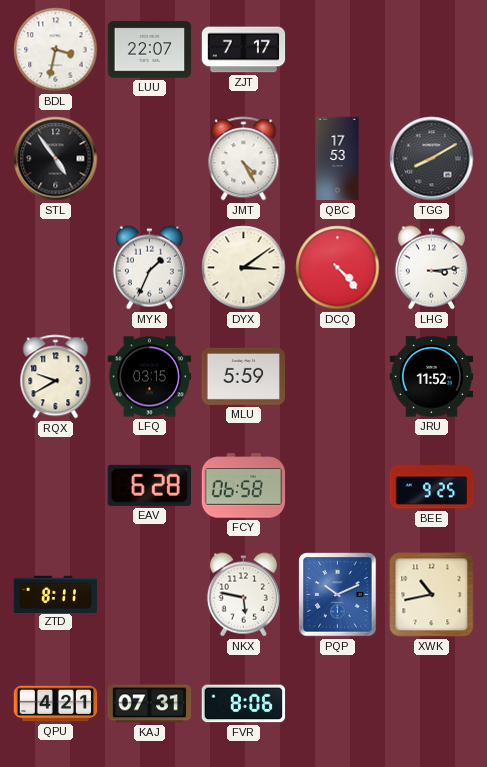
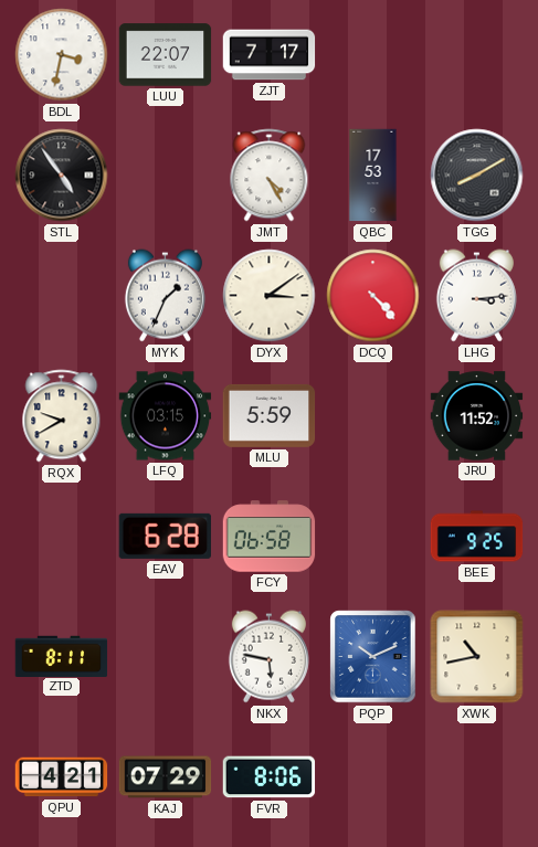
KAJ: 07:31 -> 07:29
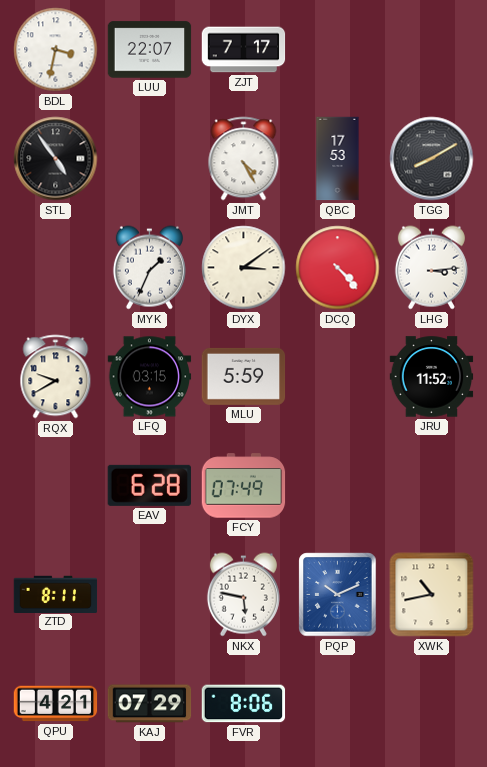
FCY: 06:58 -> 07:49
BEE: 9:25 -> none
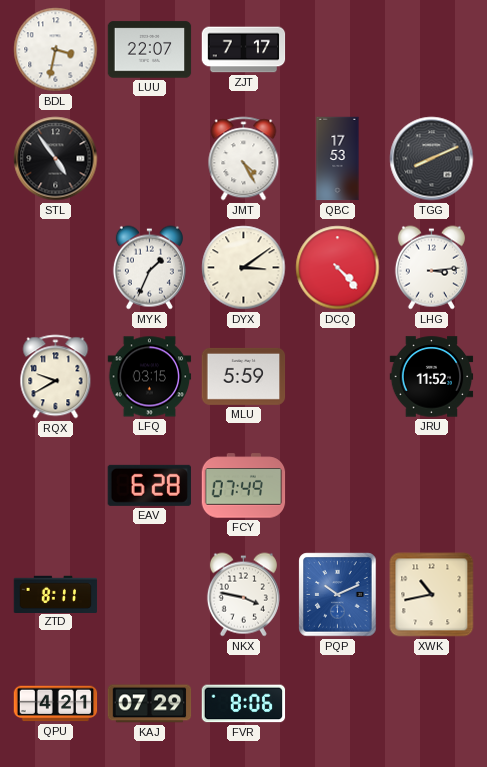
TGG: 8:10 -> 8:11
NKX: 5:47 -> 3:47
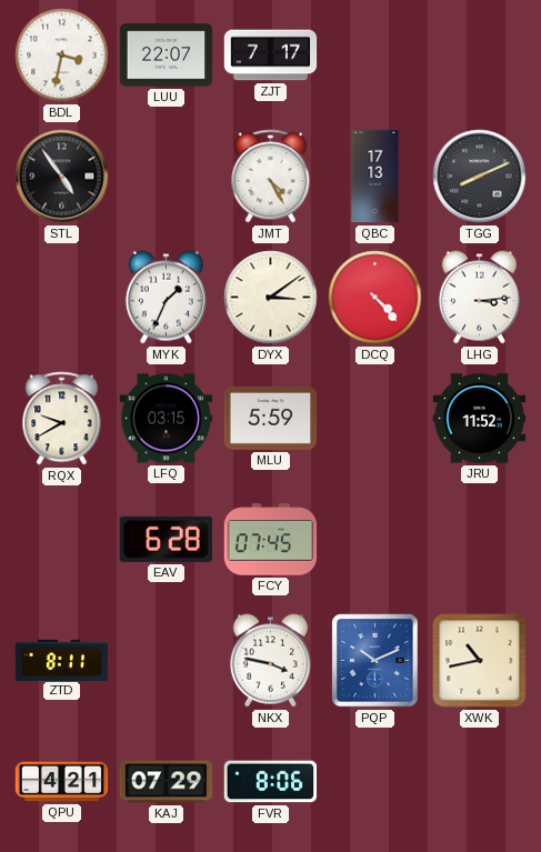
QBC: 17:53 -> 17:13
FCY: 07:49 -> 07:45
